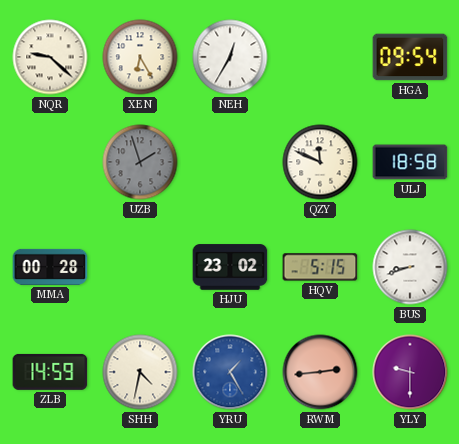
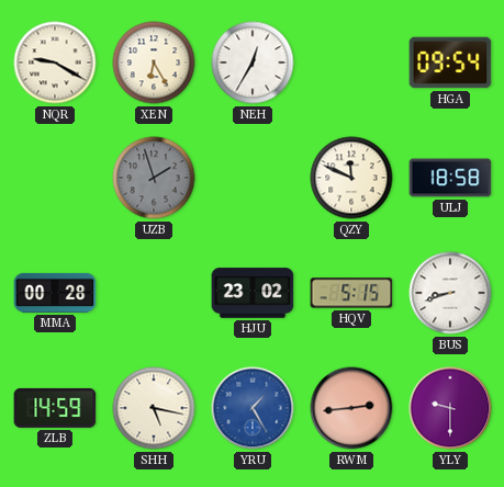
NQR: 9:22 -> 9:20
SHH: 4:32 -> 5:17
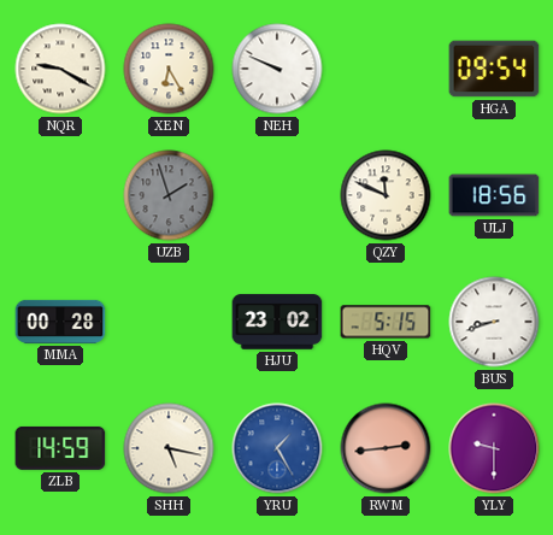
NEH: 12:35 -> 9:49
ULJ: 18:58 -> 18:56
